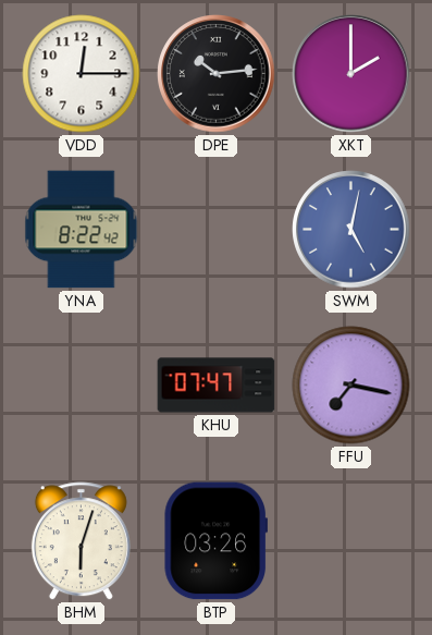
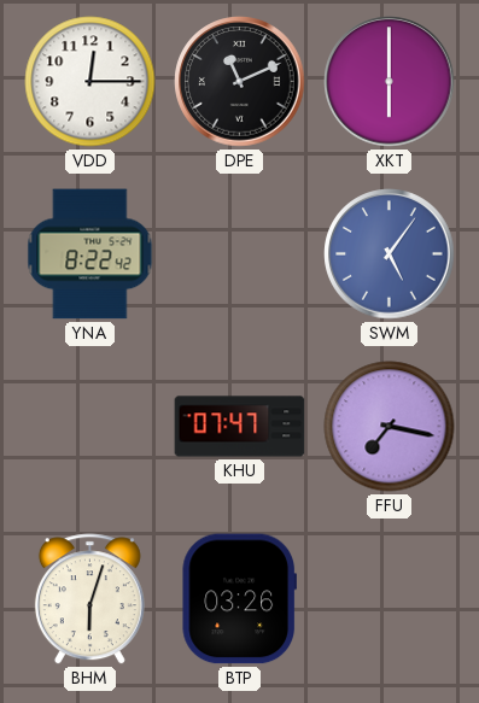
DPE: 10:14 -> 11:11
XKT: 2:00 -> 6:00
SWM: 5:02 -> 5:06
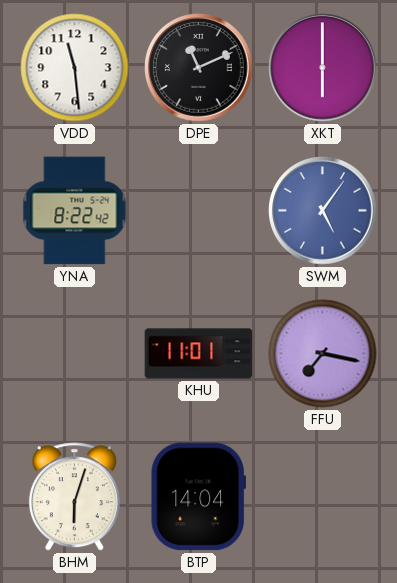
VDD: 12:15 -> 11:29
KHU: 07:47 -> 11:01
BTP: 03:26 -> 14:04
